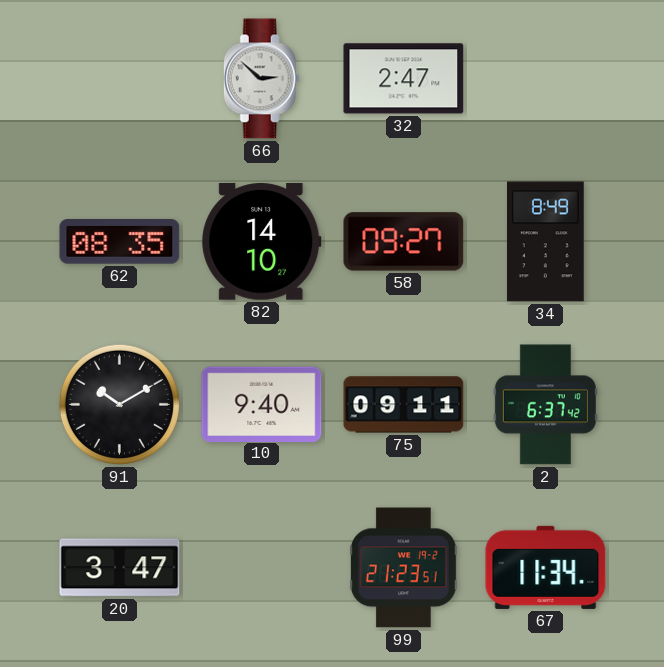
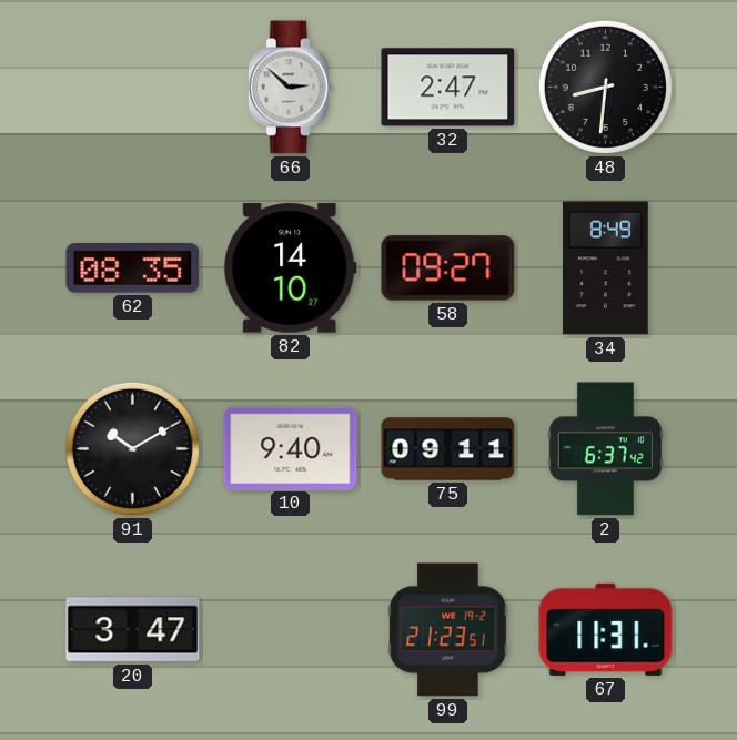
48: none -> 8:31
67: 11:34 -> 11:31
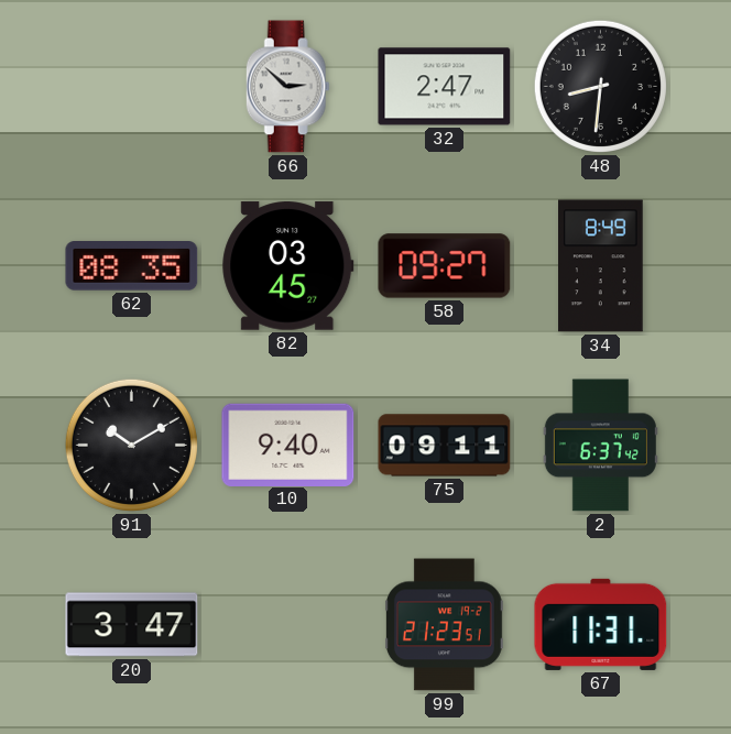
82: 14:10 -> 03:45
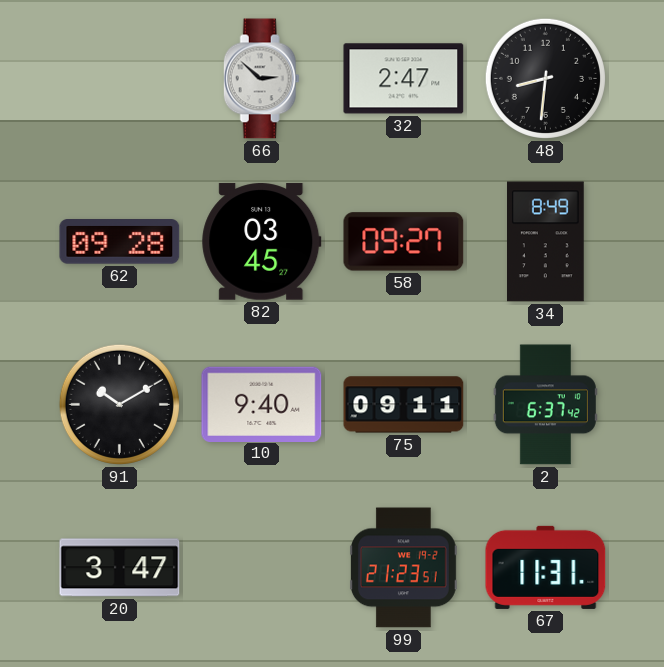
62: 08:35 -> 09:28
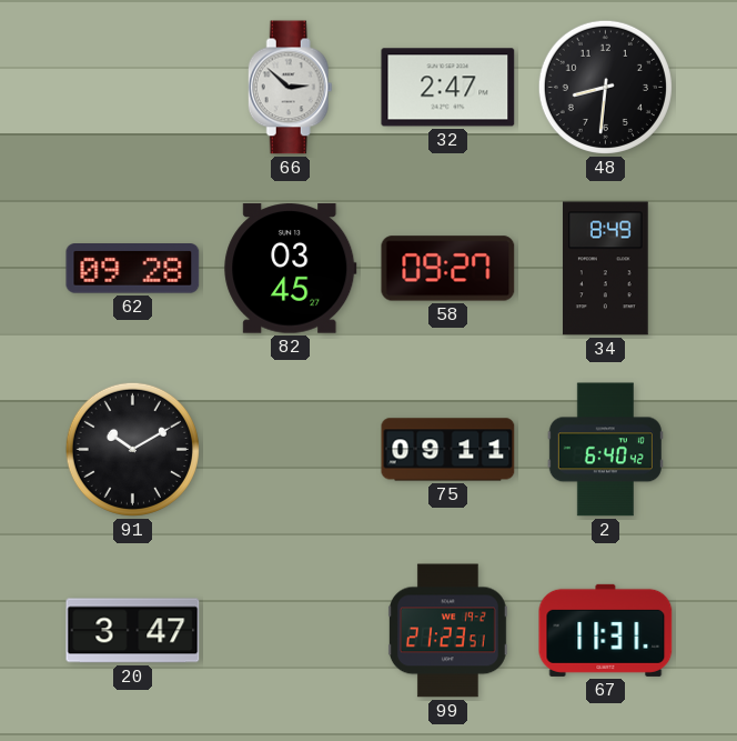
10: 9:40 -> none
2: 6:37 -> 6:40
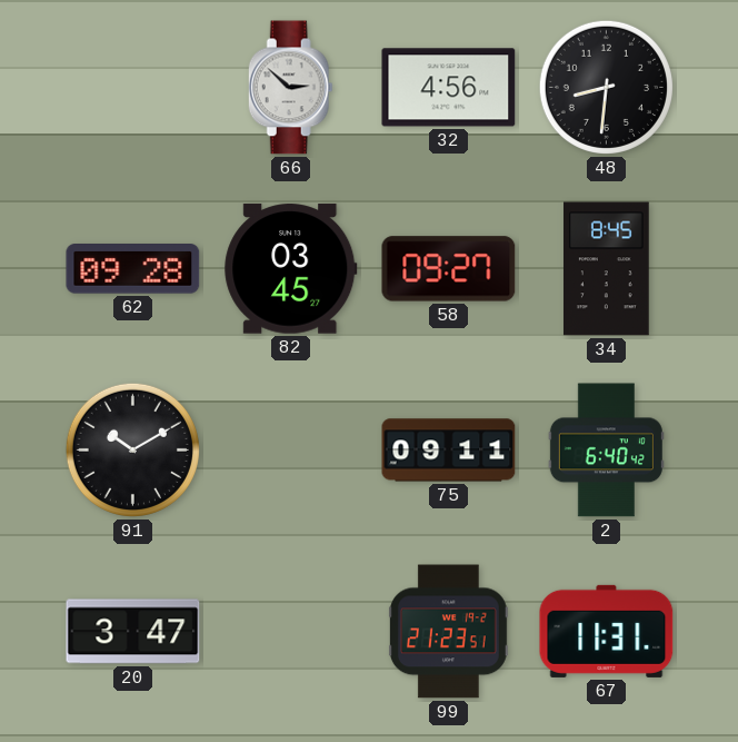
32: 2:47 -> 4:56
34: 8:49 -> 8:45
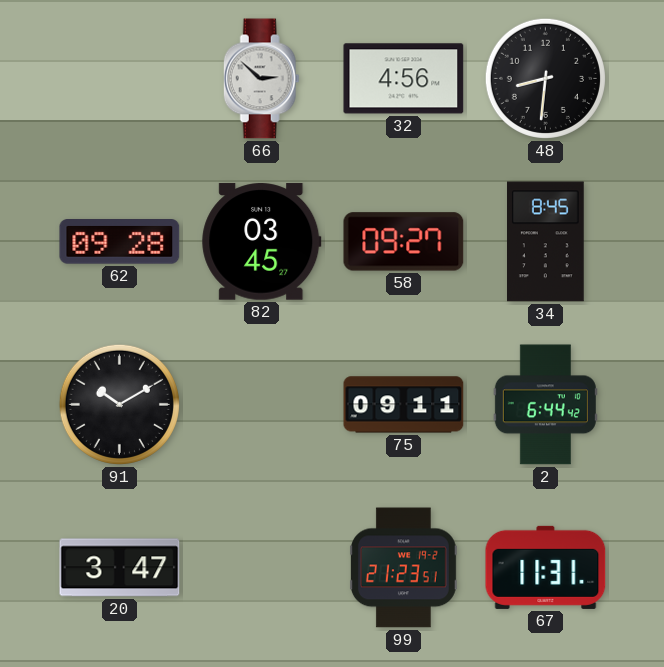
2: 6:40 -> 6:44
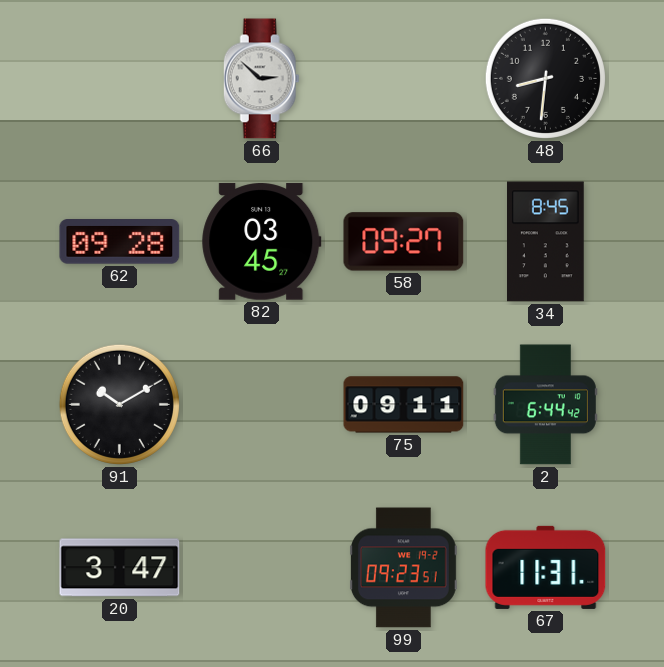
32: 4:56 -> none
99: 21:23 -> 09:23
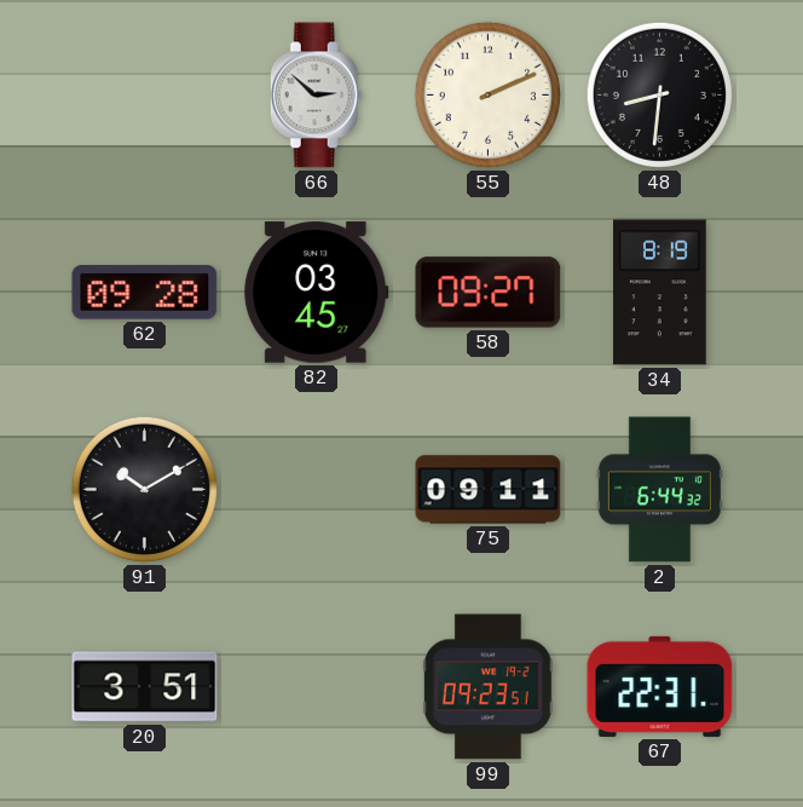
55: none -> 2:11
34: 8:45 -> 8:19
2: 6:44:42 -> 6:44:32
20: 3:47 -> 3:51
67: 11:31 -> 22:31
